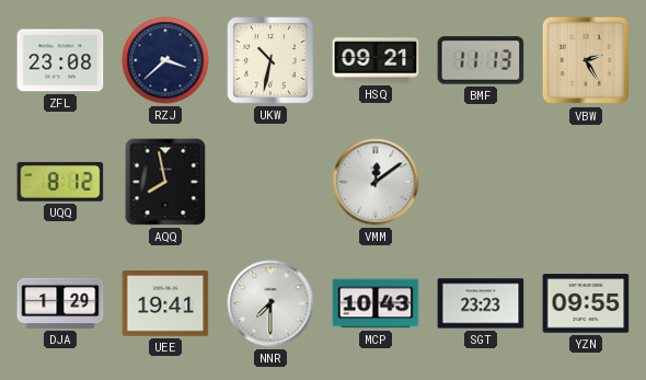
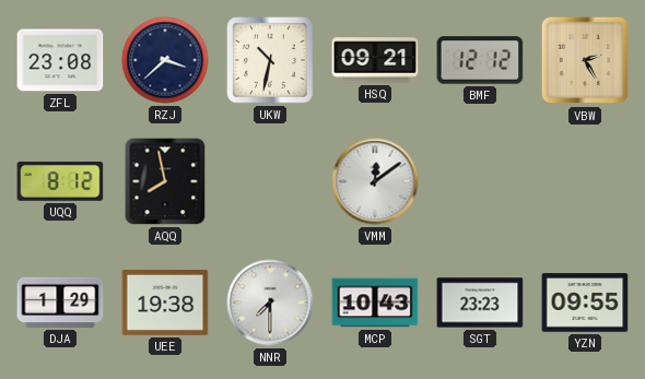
BMF: 11:13 -> 12:12
UEE: 19:41 -> 19:38
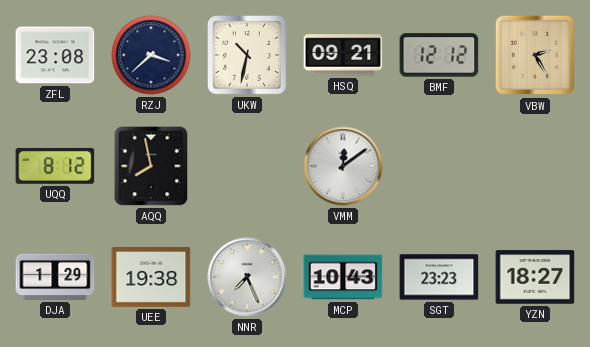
NNR: 7:30 -> 7:26
YZN: 09:55 -> 18:27
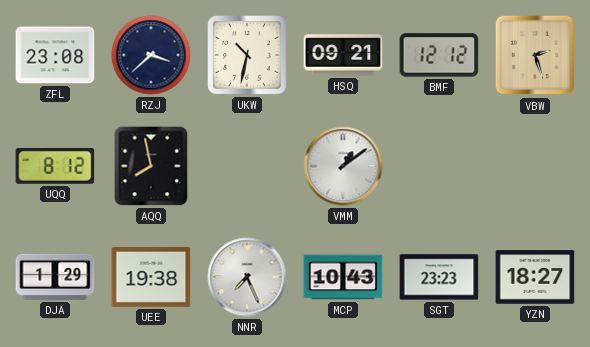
VBW: 2:25 -> 2:27
VMM: 12:09 -> 1:09
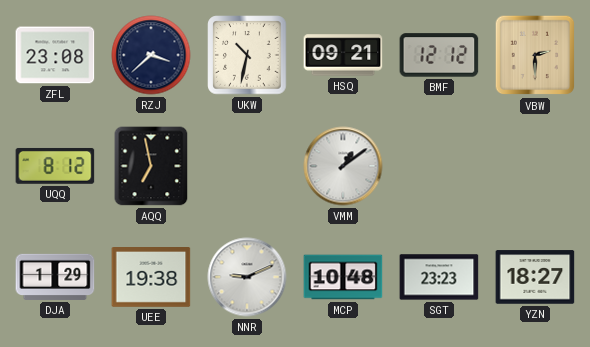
VBW: 2:27 -> 2:30
AQQ: 7:58 -> 6:58
NNR: 7:26 -> 9:11
MCP: 10:43 -> 10:48
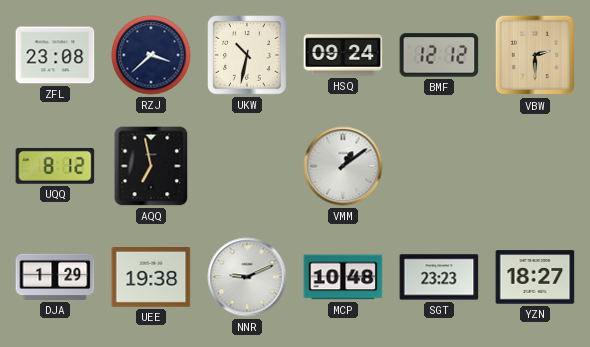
HSQ: 09:21 -> 09:24
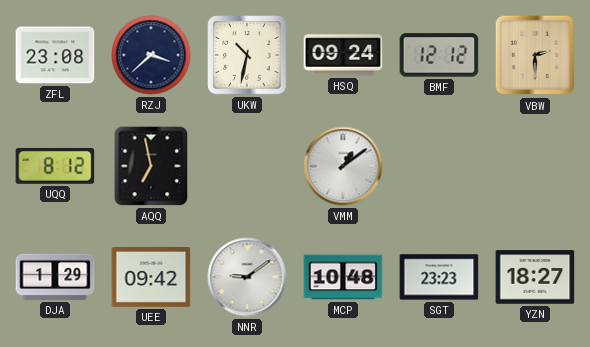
UEE: 19:38 -> 09:42
NNR: 9:11 -> 9:09
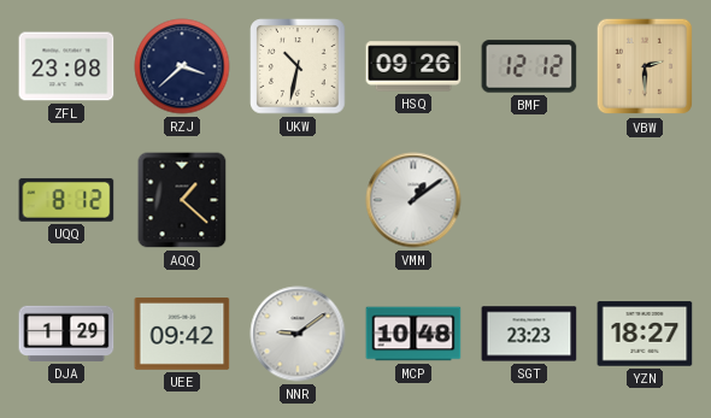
HSQ: 09:24 -> 09:26
AQQ: 6:58 -> 1:22
